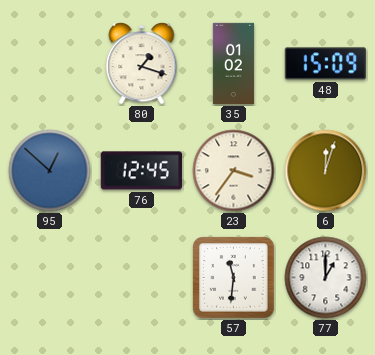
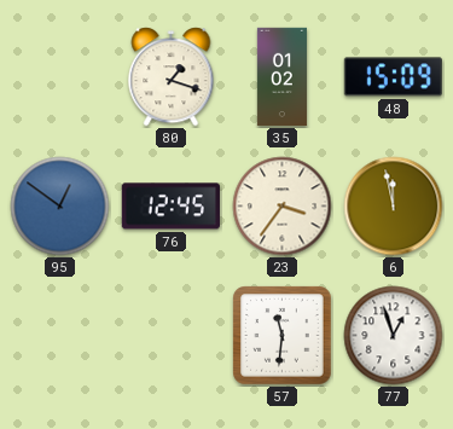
95: 12:52 -> 12:51
6: 12:03 -> 11:58
77: 1:00 -> 12:57
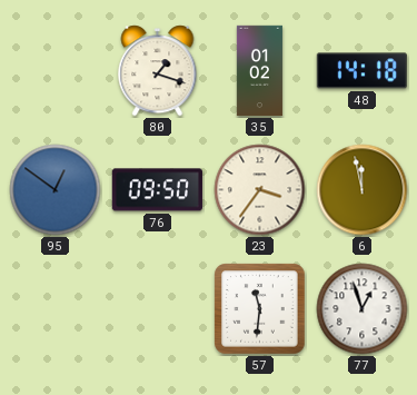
48: 15:09 -> 14:18
76: 12:45 -> 09:50
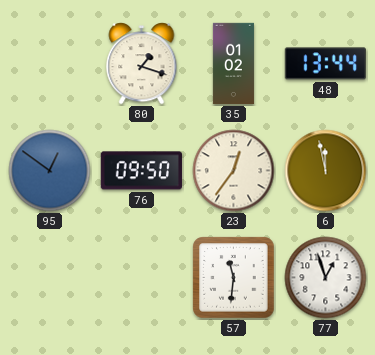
48: 14:18 -> 13:44
23: 3:36 -> 12:36
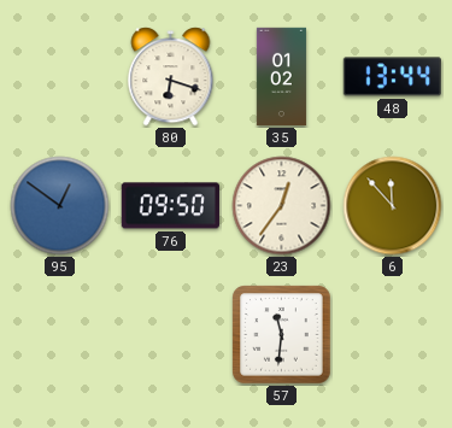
80: 1:18 -> 6:18
6: 11:58 -> 11:53
77: 12:57 -> none
